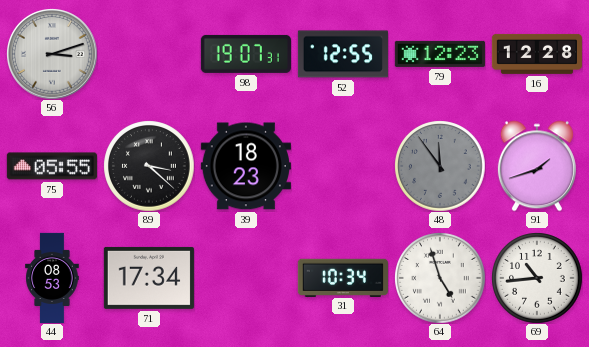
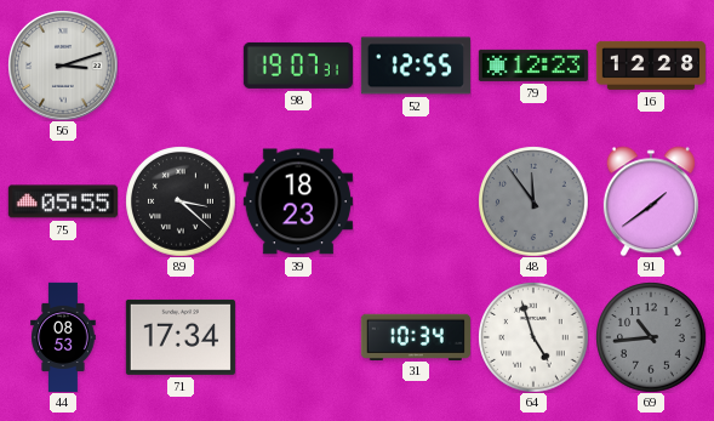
91: 1:42 -> 1:39
69 dial: white -> grey
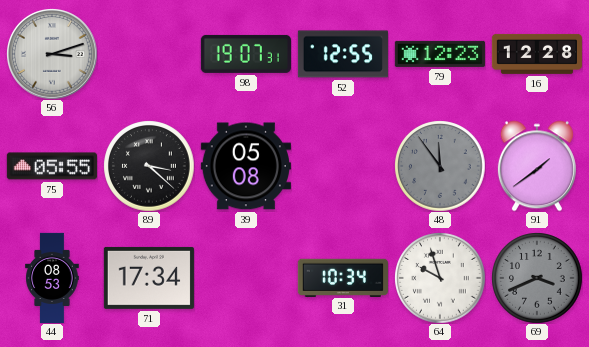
39: 18:23 -> 05:08
64: 4:57 -> 9:57
69: 10:44 -> 3:41
